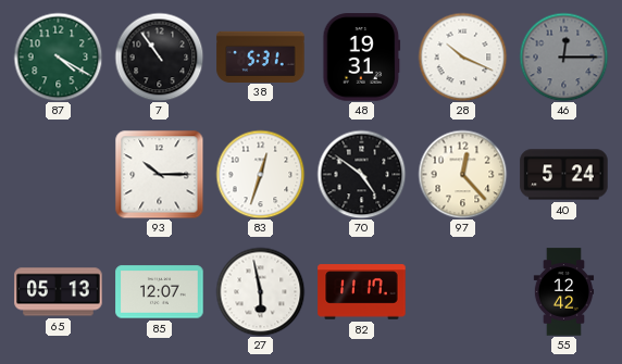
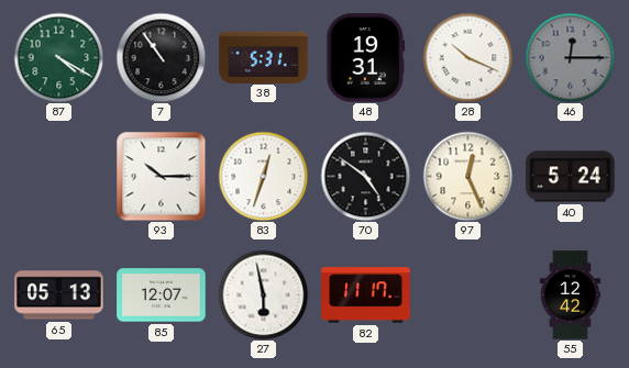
97: 12:23 -> 12:26
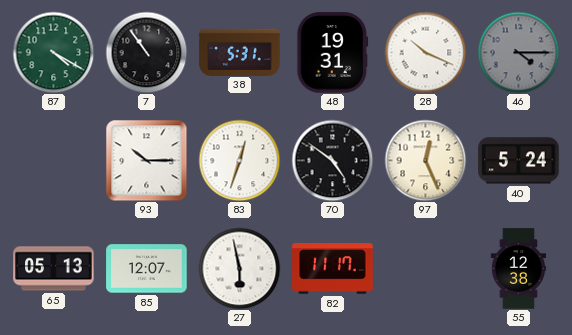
46: 12:15 -> 4:15
55: 12:42 -> 12:38
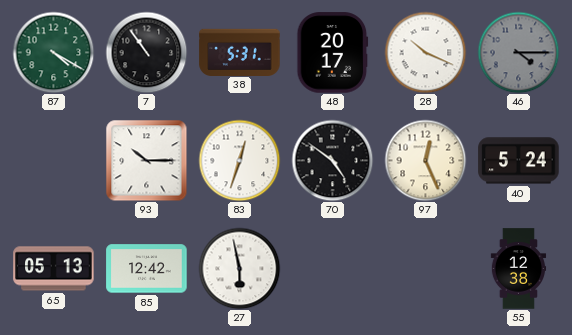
48: 19:31 -> 20:17
85: 12:07 -> 12:42
82: 11:17 -> none
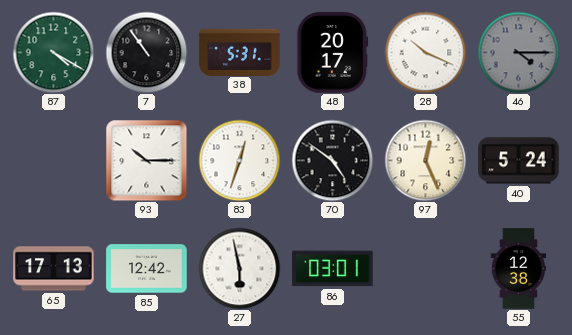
65: 05:13 -> 17:13
86: none -> 03:01
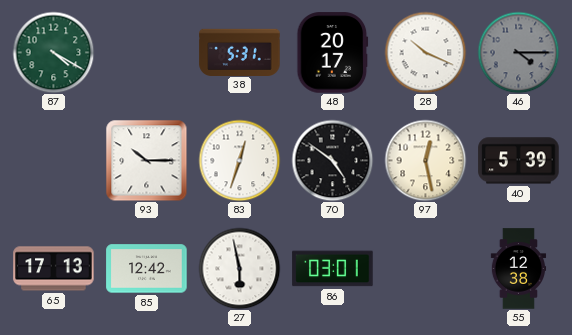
7: 10:54 -> none
97: 12:26 -> 12:28
40: 5:24 -> 5:39
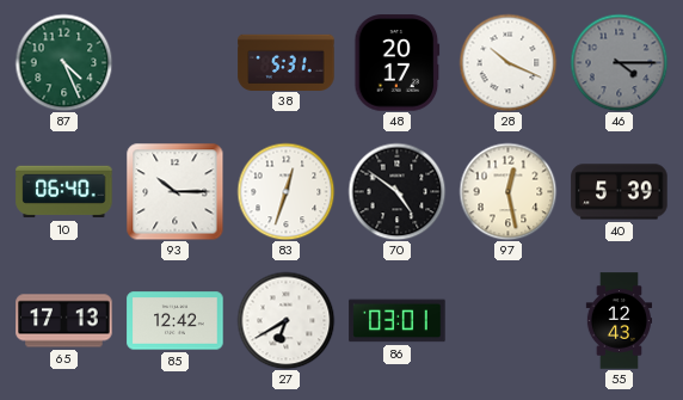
87: 4:20 -> 4:26
10: none -> 06:40
27: 5:58 -> 6:40
55: 12:38 -> 12:43
